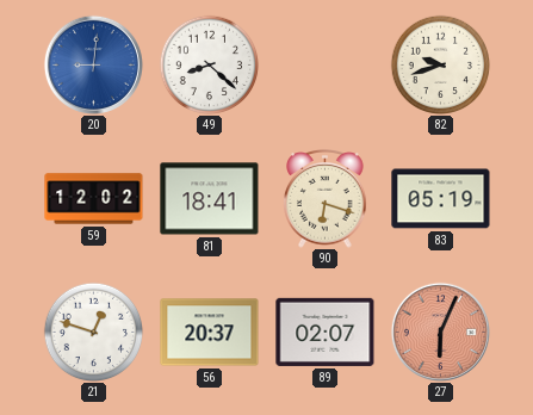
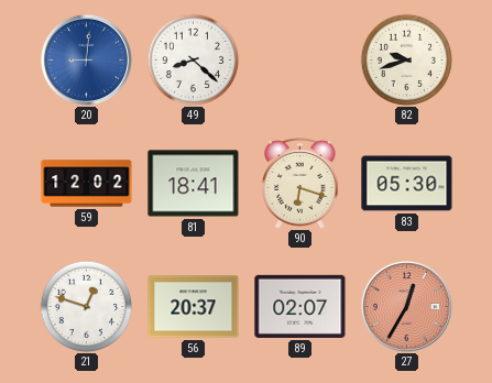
83: 05:19 -> 05:30
27: 6:04 -> 12:35
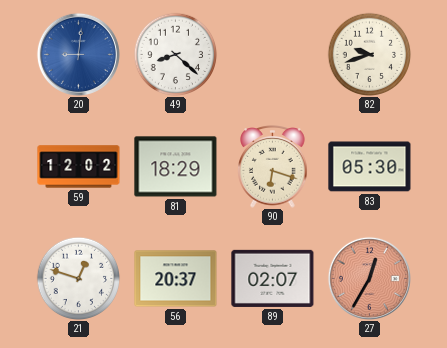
81: 18:41 -> 18:29
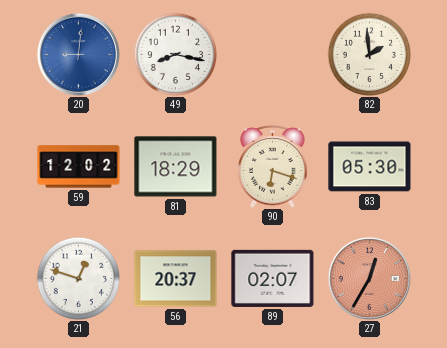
49: 8:22 -> 8:17
82: 9:42 -> 1:59
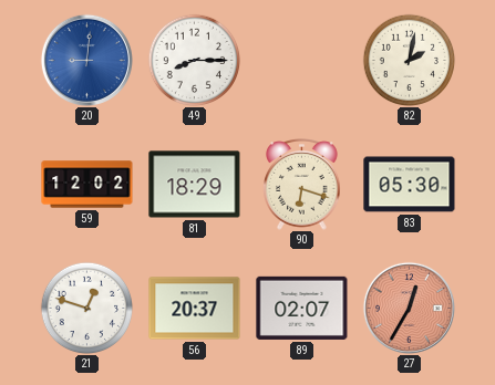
49: 8:17 -> 8:15
82: 1:59 -> 2:02
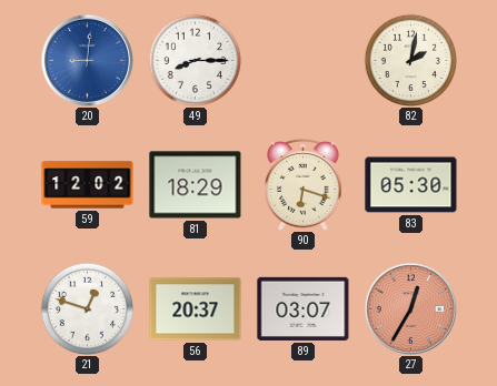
89: 02:07 -> 03:07
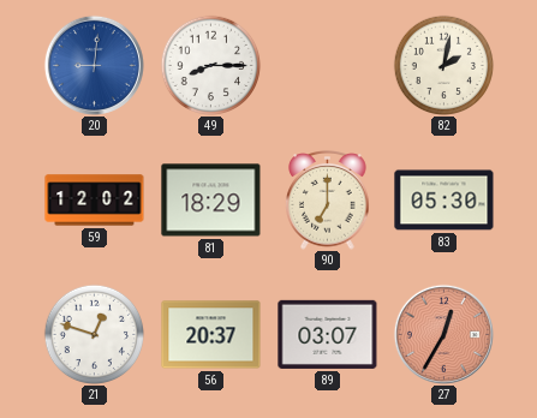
90: 6:18 -> 7:00
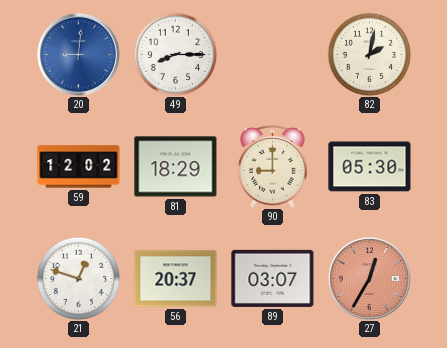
90: 7:00 -> 9:00
